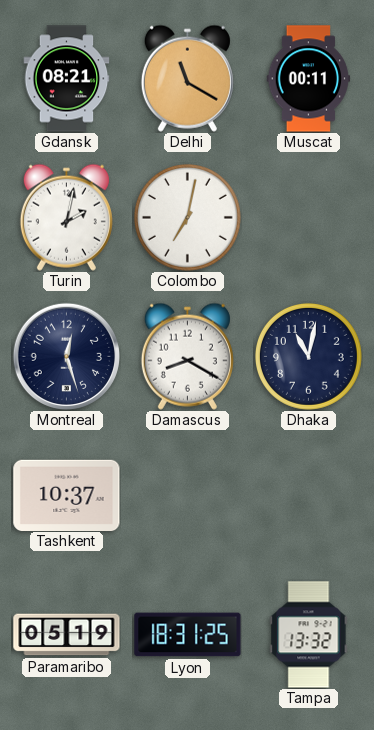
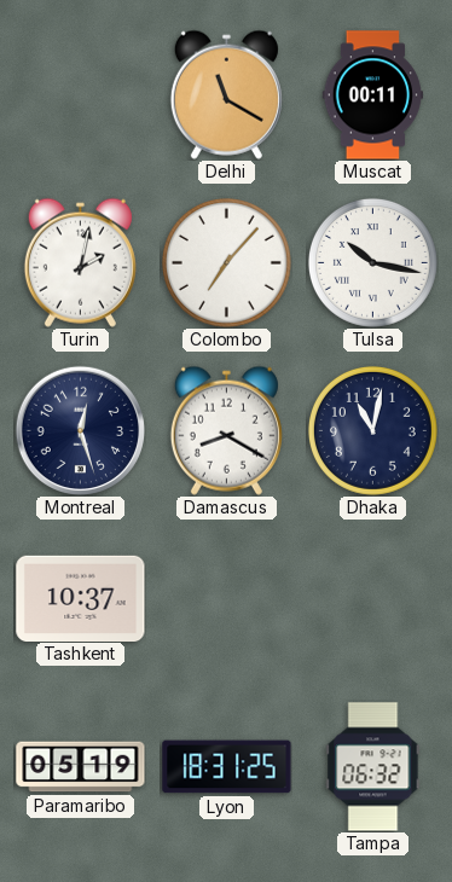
Gdansk: 08:21 -> none
Colombo: 7:02 -> 7:07
Tulsa: none -> 10:17
Tampa: 13:32 -> 06:32
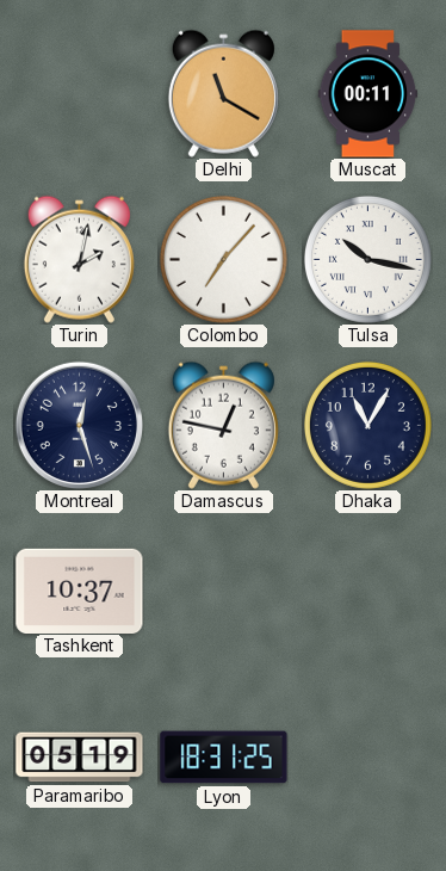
Damascus: 8:20 -> 12:47
Dhaka: 11:02 -> 11:05
Tampa: 06:32 -> none
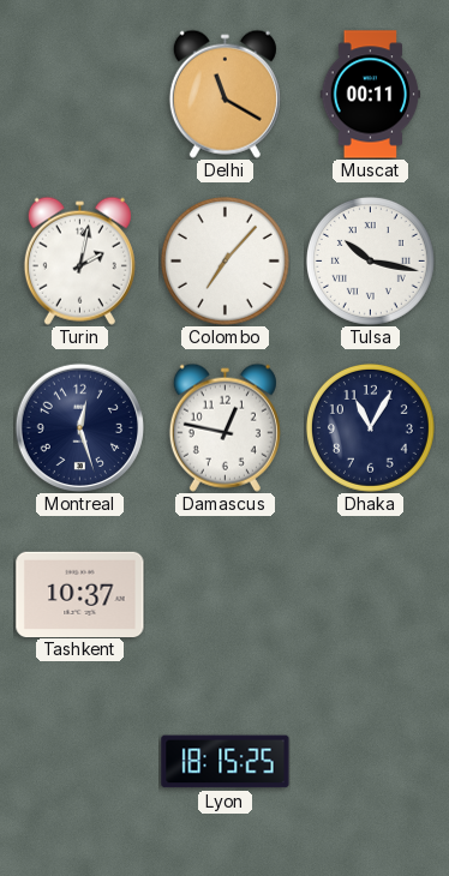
Paramaribo: 05:19 -> none
Lyon: 18:31 -> 18:15
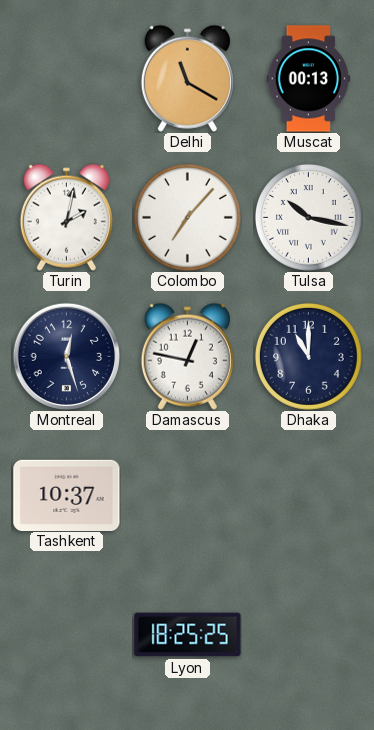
Muscat: 00:11 -> 00:13
Dhaka: 11:05 -> 11:00
Lyon: 18:15 -> 18:25
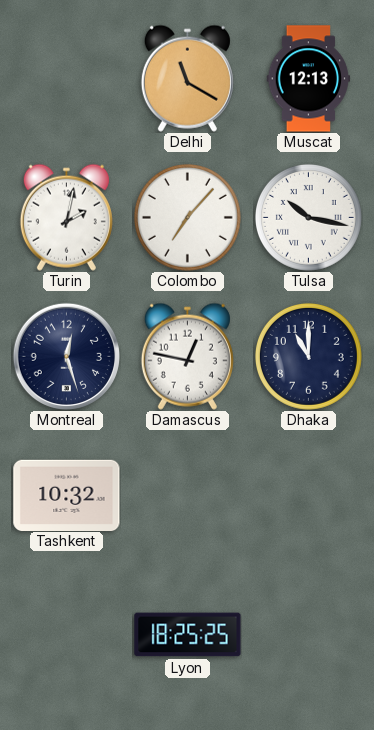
Muscat: 00:13 -> 12:13
Tashkent: 10:37 -> 10:32
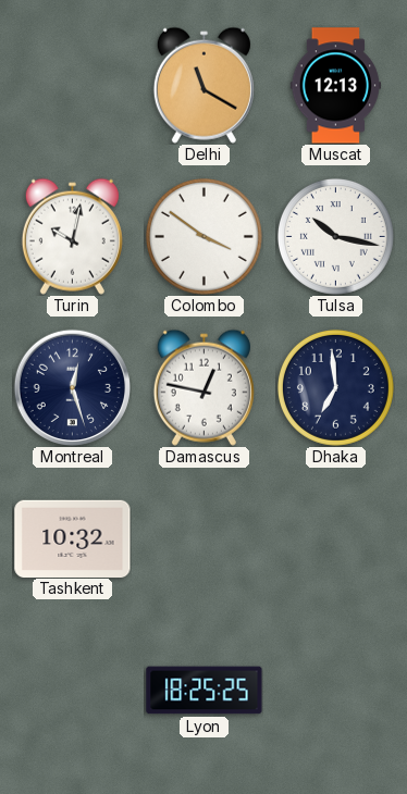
Turin: 2:02 -> 10:02
Colombo: 7:07 -> 3:51
Dhaka: 11:00 -> 6:59
